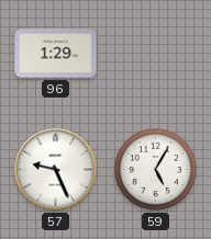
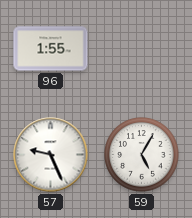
96: 1:29 -> 1:55
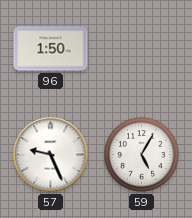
96: 1:55 -> 1:50
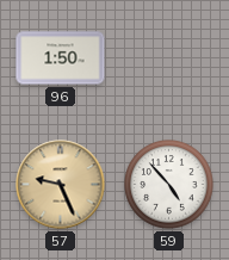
57 dial: white -> champagne
59: 5:05 -> 4:53
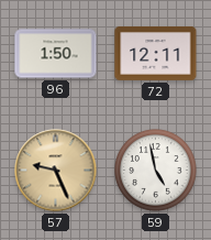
72: none -> 12:11
59: 4:53 -> 4:58
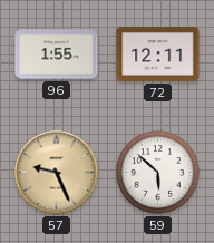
96: 1:50 -> 1:55
59: 4:58 -> 5:52
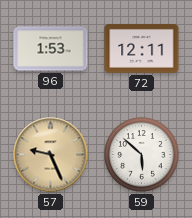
96: 1:55 -> 1:53
